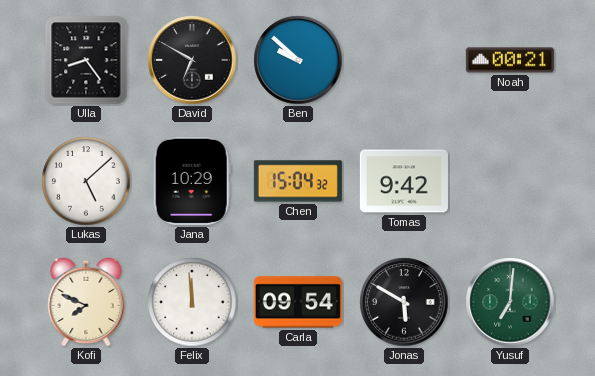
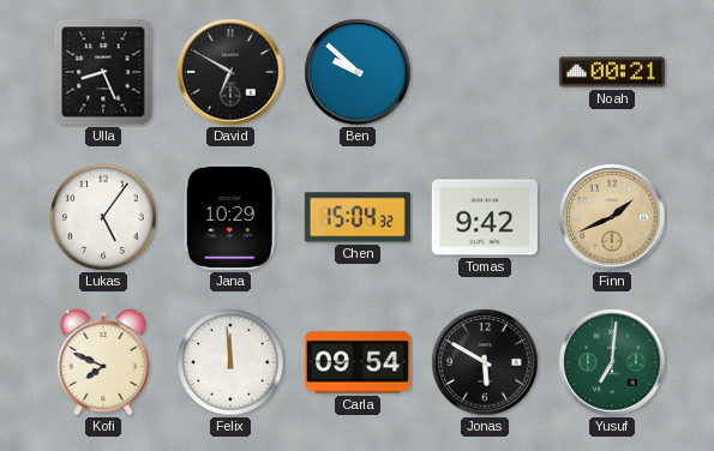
Ulla: 8:24 -> 8:26
Lukas: 5:08 -> 5:06
Finn: none -> 1:41
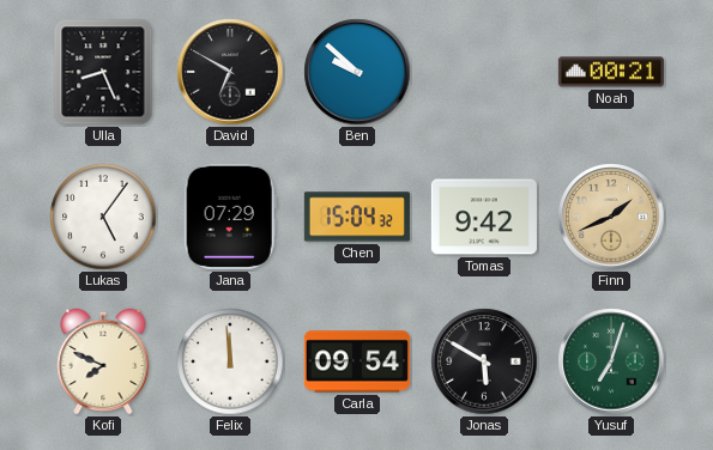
Jana: 10:29 -> 07:29
Yusuf: 7:01 -> 7:03
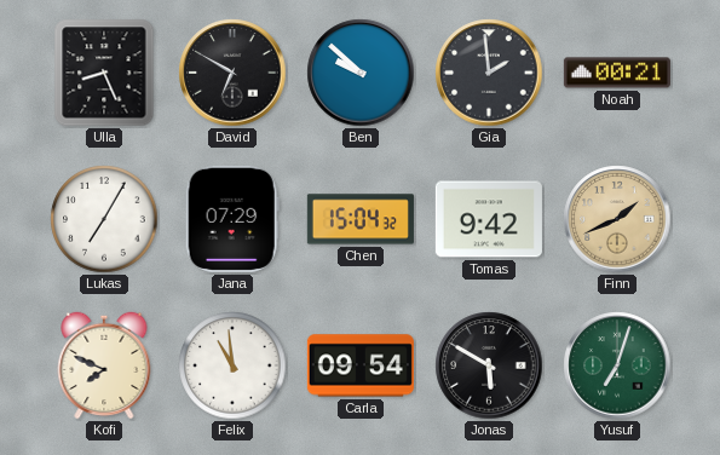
Gia: none -> 1:59
Lukas: 5:06 -> 7:05
Felix: 11:59 -> 10:59
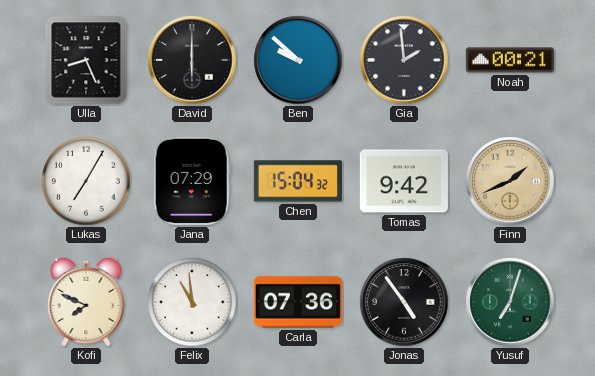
David: 6:50 -> 6:00
Carla: 09:54 -> 07:36
Jonas: 5:50 -> 4:54
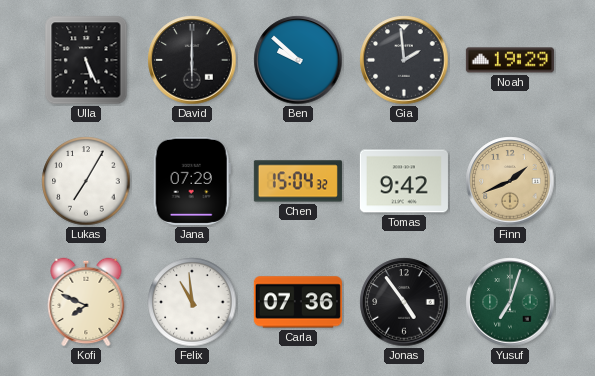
Ulla: 8:26 -> 5:26
Noah: 00:21 -> 19:29
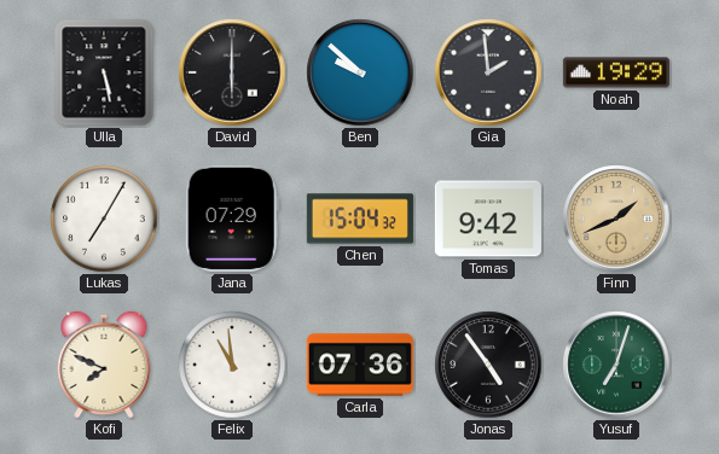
Ulla: 5:26 -> 5:28
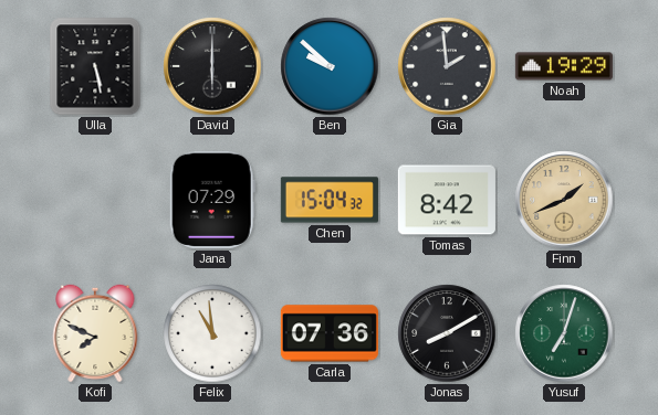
Lukas: 7:05 -> none
Tomas: 9:42 -> 8:42
Jonas: 4:54 -> 8:10
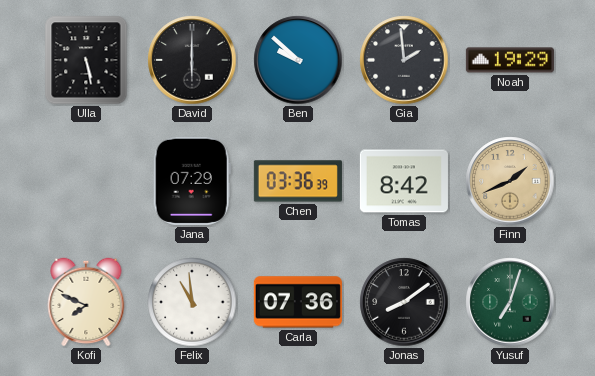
Chen: 15:04 -> 03:36
Jonas: 8:10 -> 8:09
